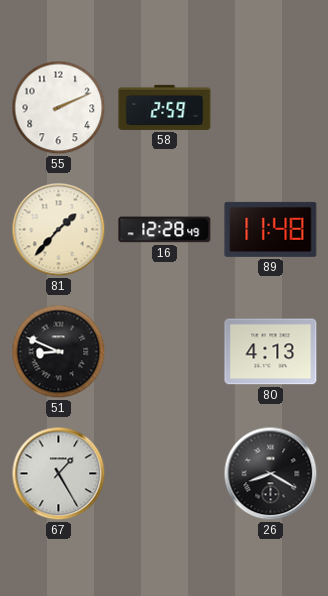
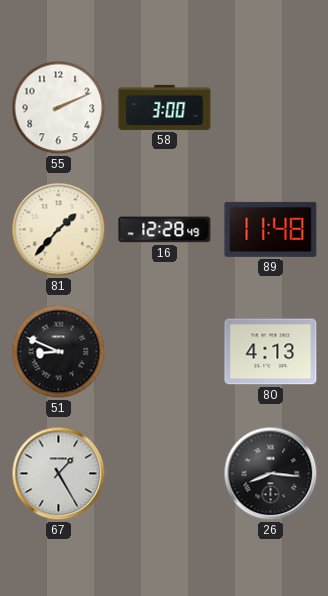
58: 2:59 -> 3:00
26: 8:20 -> 8:16
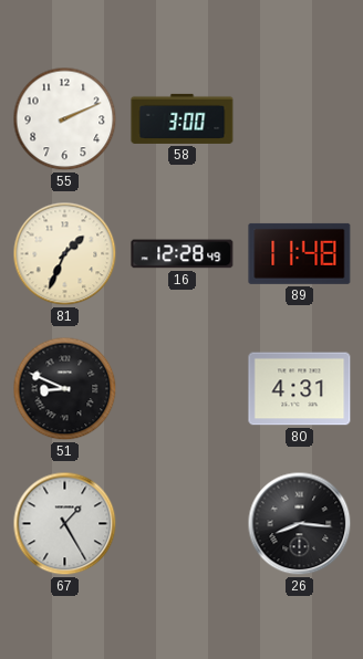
81: 1:37 -> 1:34
80: 4:13 -> 4:31
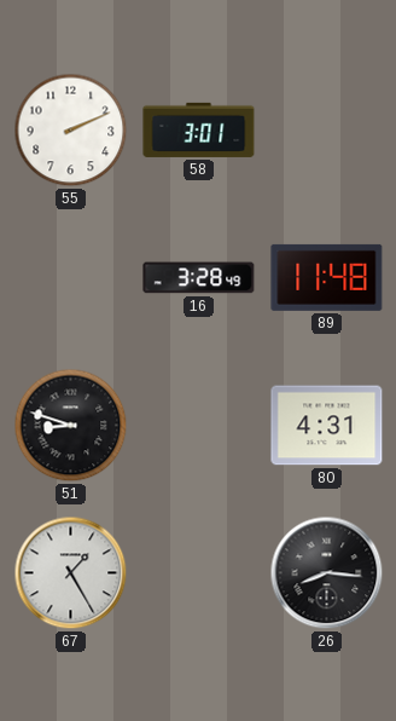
58: 3:00 -> 3:01
81: 1:34 -> none
16: 12:28 -> 3:28
51: 8:49 -> 8:48
